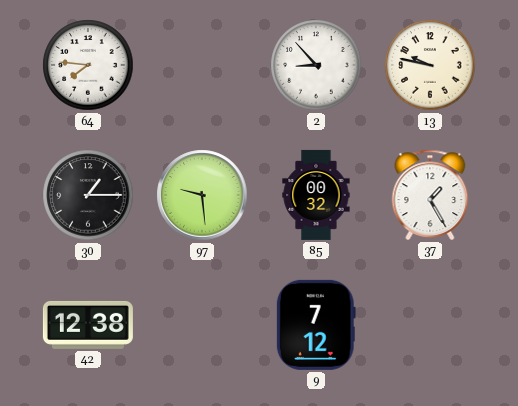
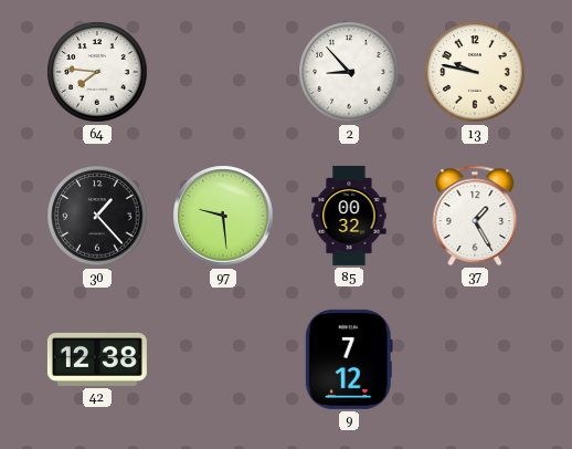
30: 1:15 -> 1:23
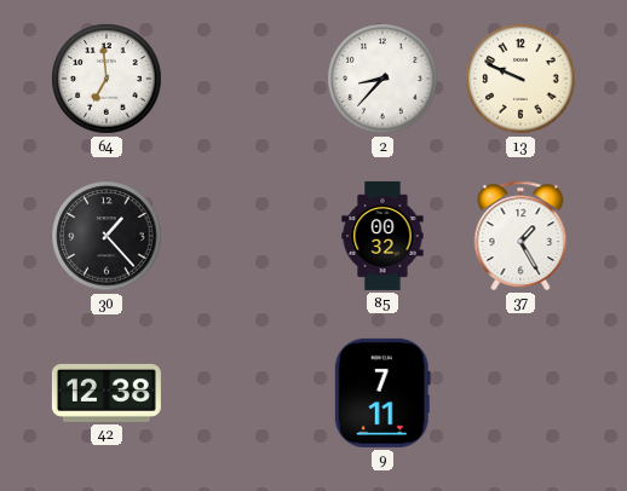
64: 7:46 -> 6:59
2: 8:53 -> 8:37
13: 9:47 -> 9:49
97: 9:29 -> none
9: 7:12 -> 7:11
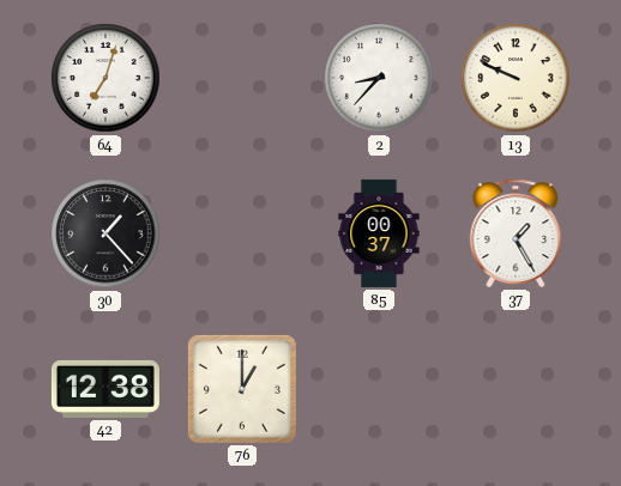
64: 6:59 -> 7:03
85: 00:32 -> 00:37
76: none -> 1:00
9: 7:11 -> none
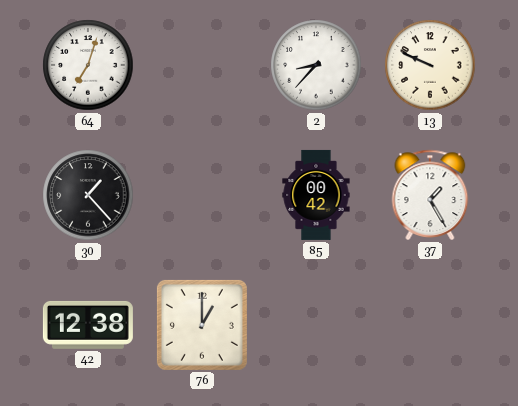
85: 00:37 -> 00:42
